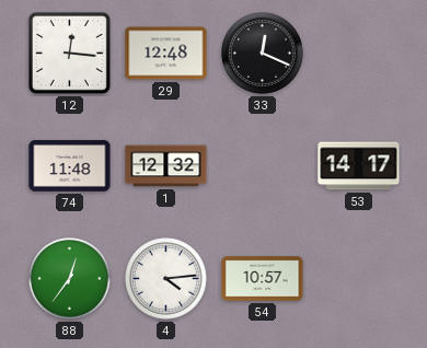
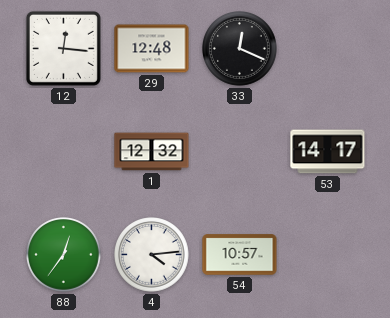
74: 11:48 -> none
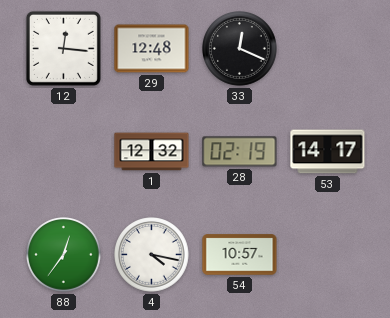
28: none -> 02:19
4: 4:14 -> 4:17
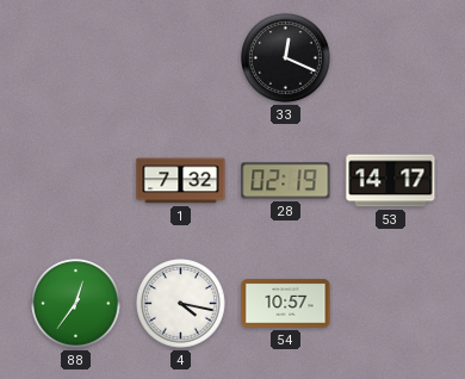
12: 12:16 -> none
29: 12:48 -> none
1: 12:32 -> 7:32
